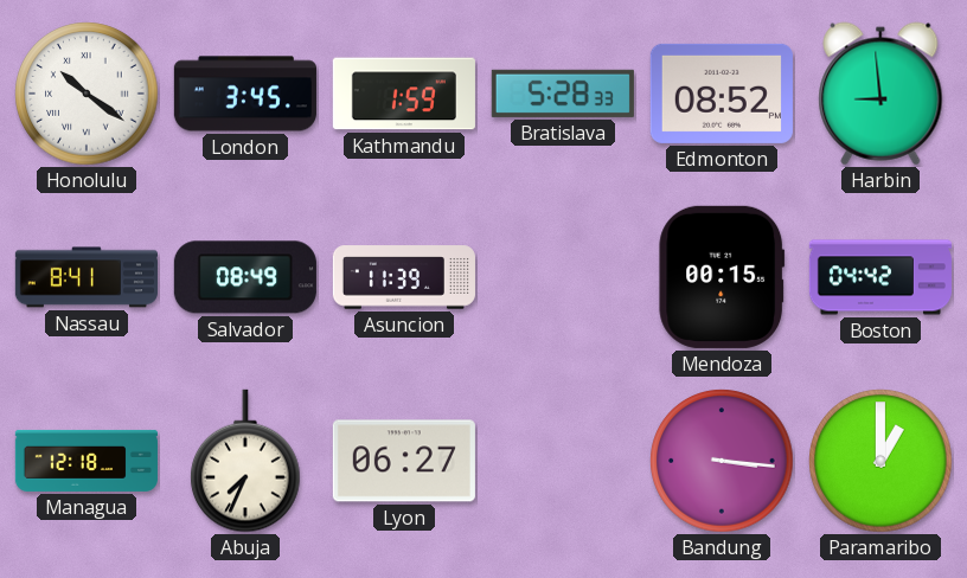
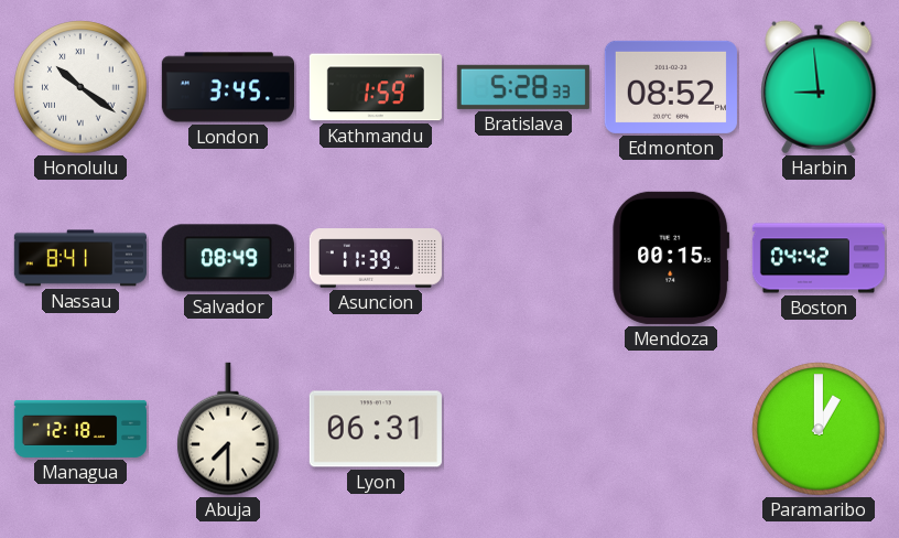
Abuja: 7:34 -> 7:30
Lyon: 06:27 -> 06:31
Bandung: 3:16 -> none
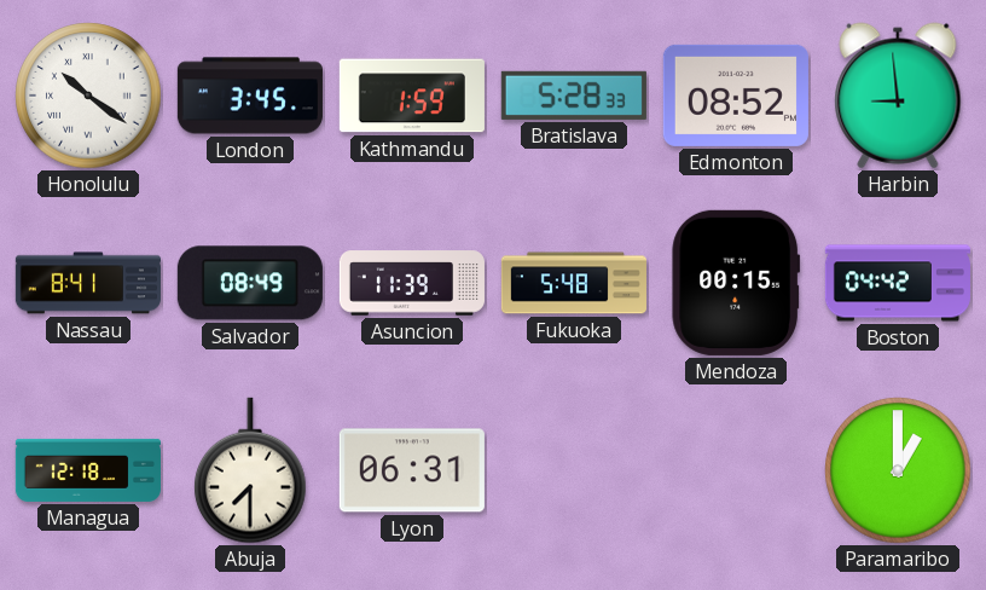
Fukuoka: none -> 5:48
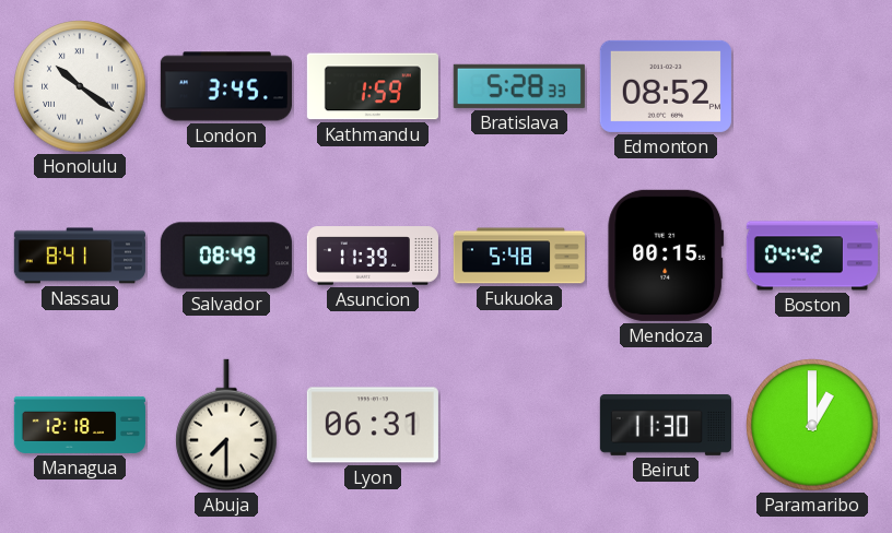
Harbin: 8:59 -> none
Beirut: none -> 11:30
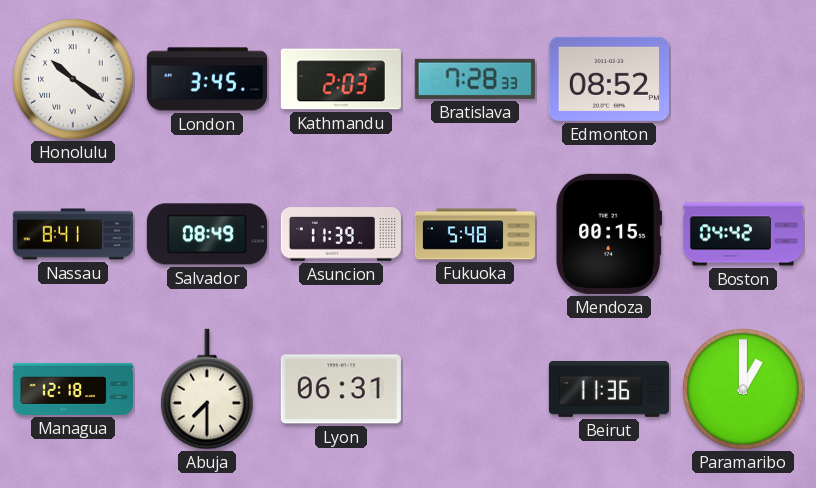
Kathmandu: 1:59 -> 2:03
Bratislava: 5:28 -> 7:28
Beirut: 11:30 -> 11:36
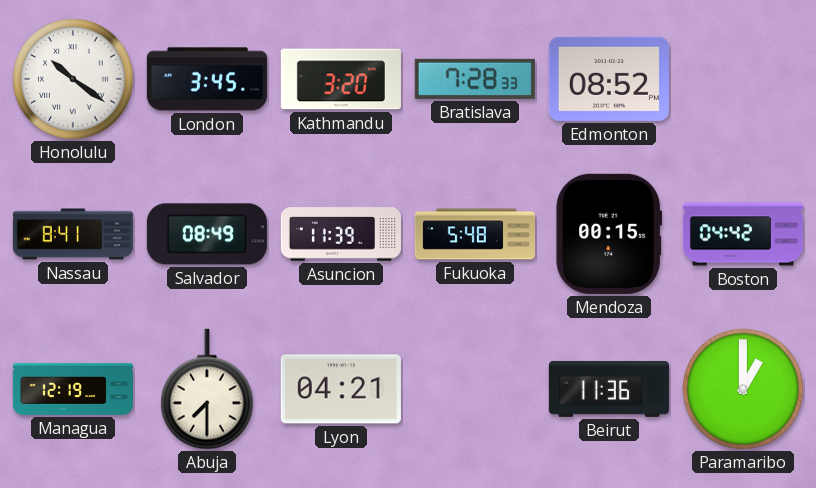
Kathmandu: 2:03 -> 3:20
Managua: 12:18 -> 12:19
Lyon: 06:31 -> 04:21
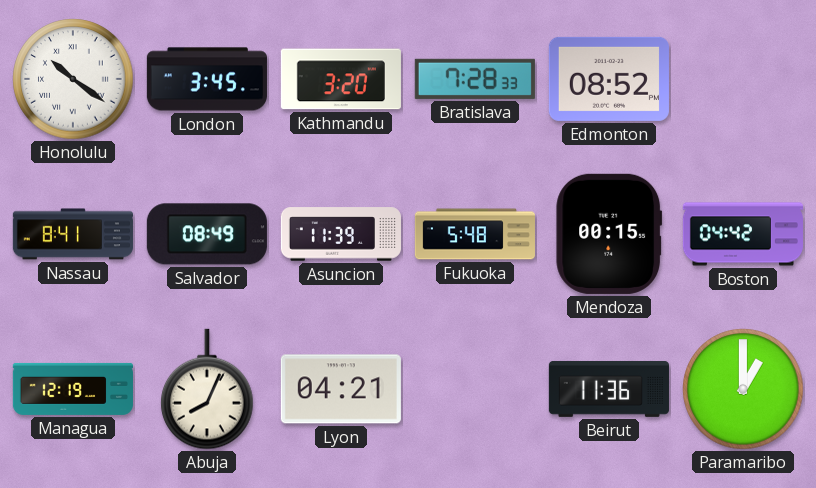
Abuja: 7:30 -> 8:04
